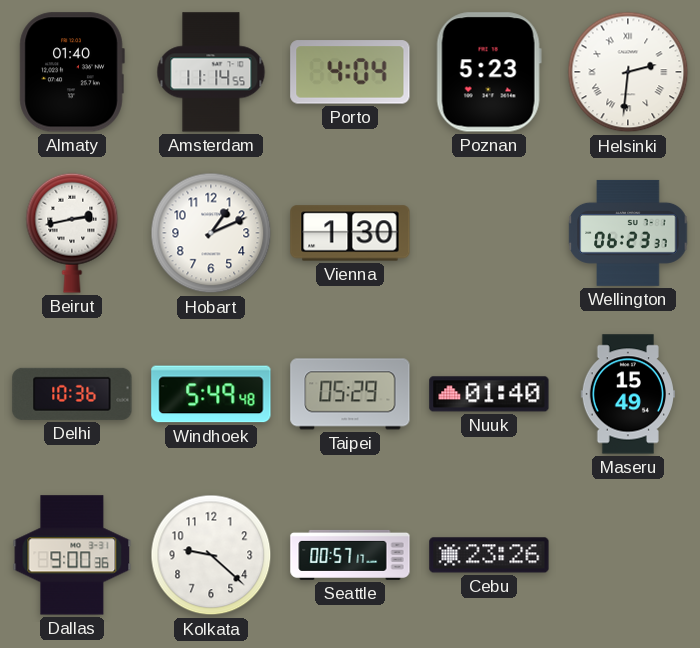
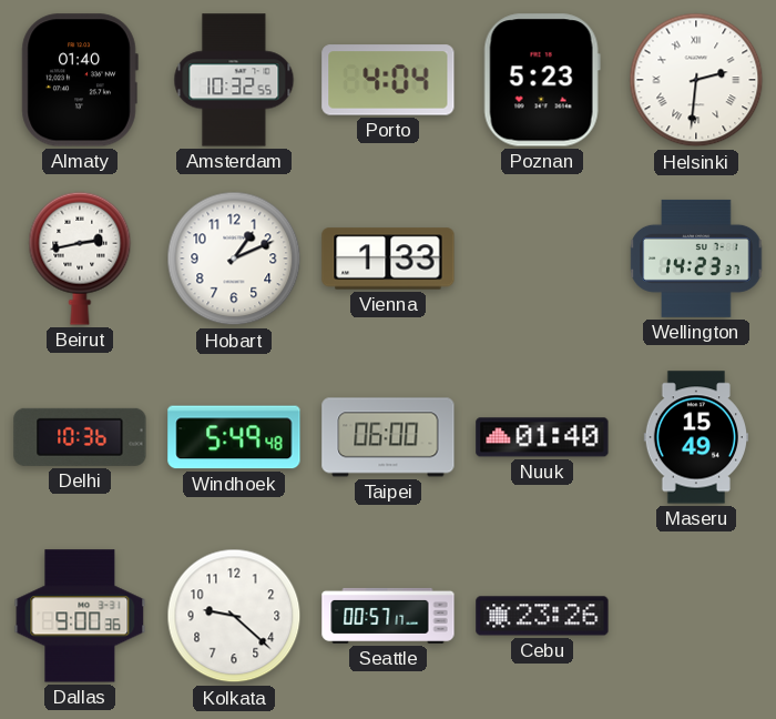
Amsterdam: 11:14 -> 10:32
Vienna: 1:30 -> 1:33
Wellington: 06:23 -> 14:23
Taipei: 05:29 -> 06:00
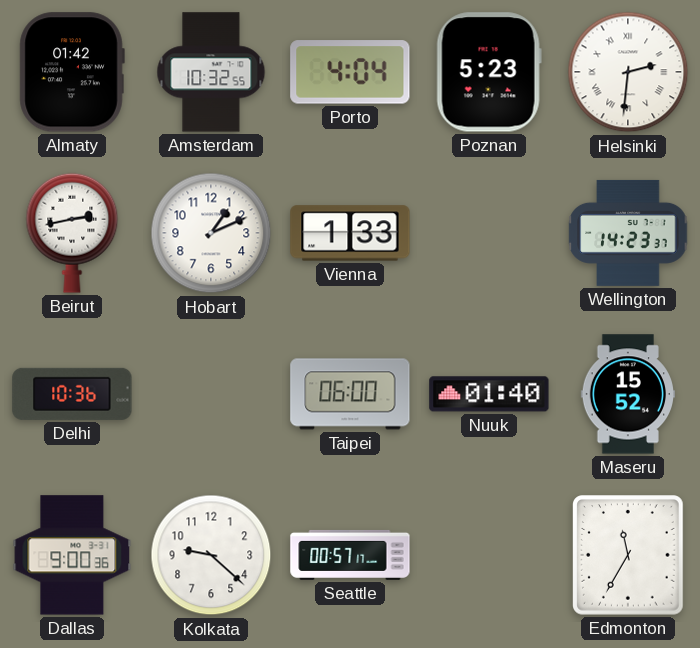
Almaty: 01:40 -> 01:42
Windhoek: 5:49 -> none
Maseru: 15:49 -> 15:52
Cebu: 23:26 -> none
Edmonton: none -> 11:35
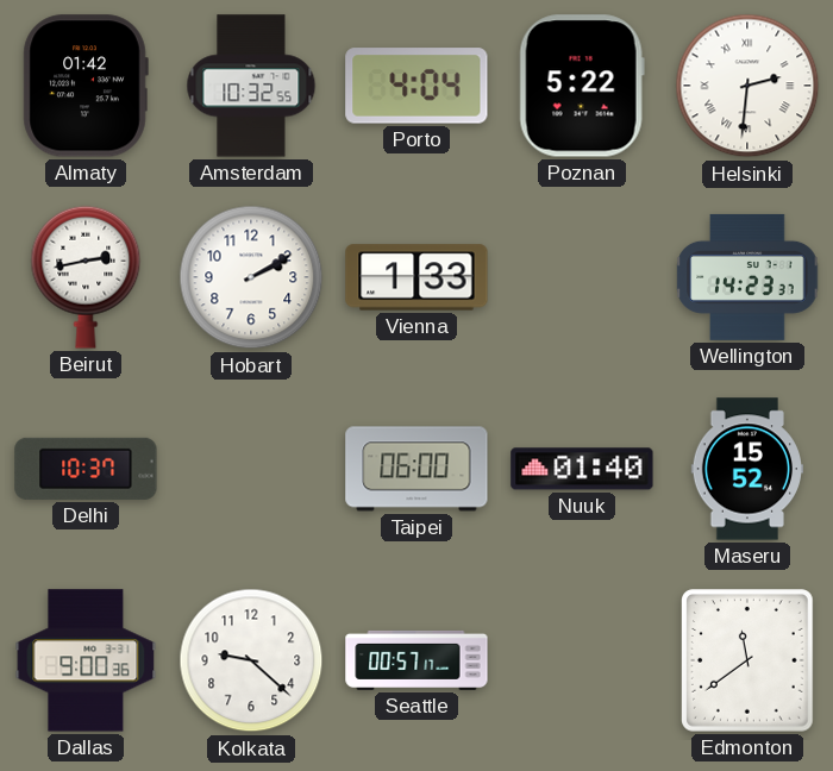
Poznan: 5:23 -> 5:22
Hobart: 1:11 -> 2:10
Delhi: 10:36 -> 10:37
Edmonton: 11:35 -> 11:39
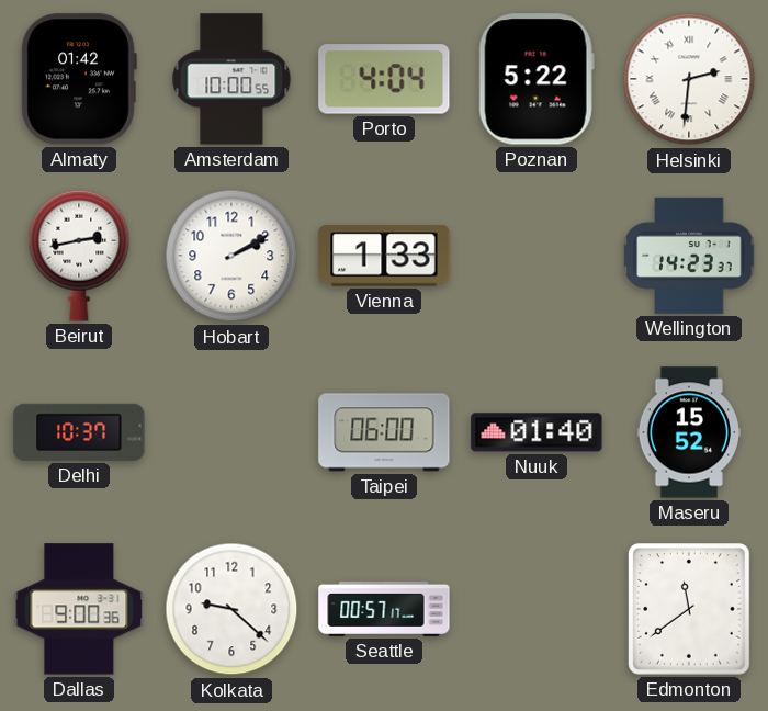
Amsterdam: 10:32 -> 10:00
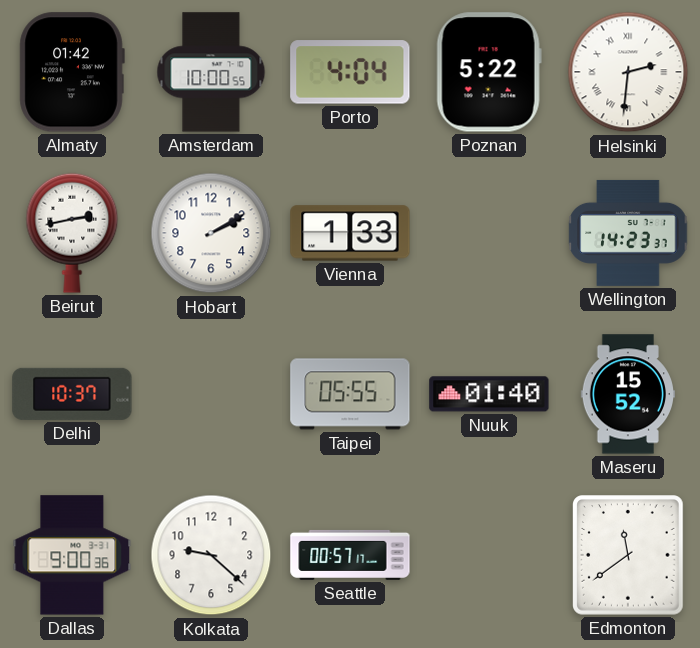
Taipei: 06:00 -> 05:55
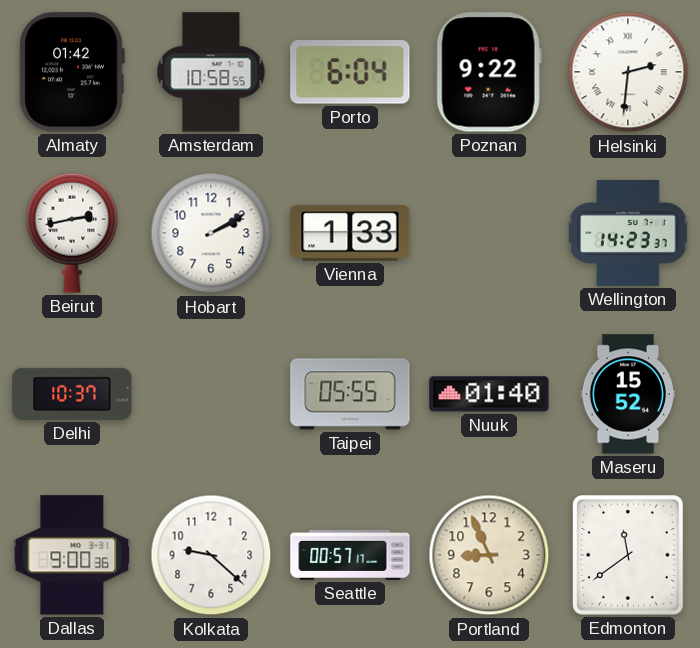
Amsterdam: 10:00 -> 10:58
Porto: 4:04 -> 6:04
Poznan: 5:22 -> 9:22
Portland: none -> 8:56
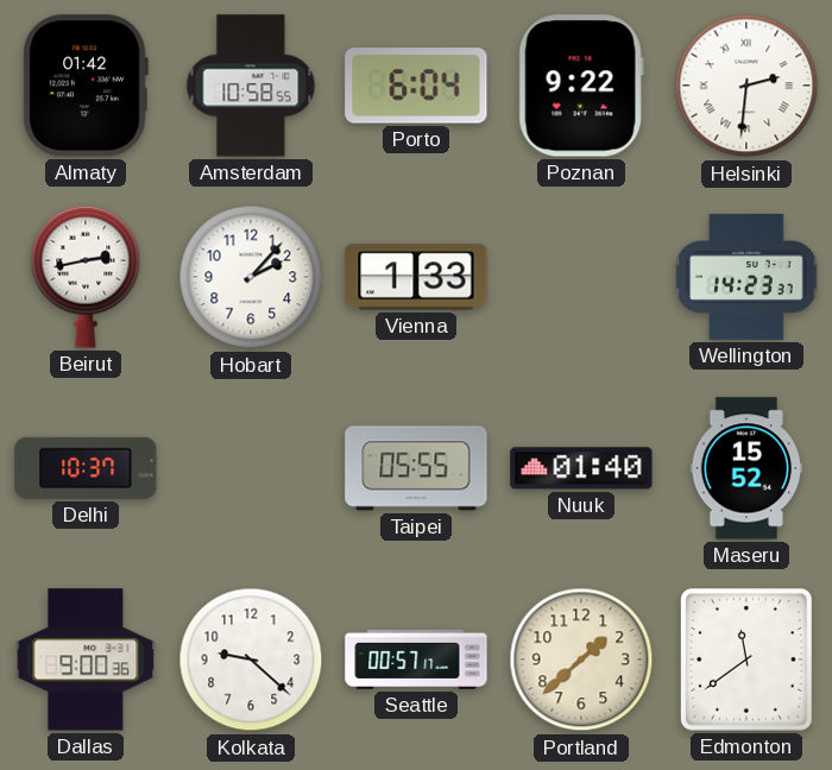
Hobart: 2:10 -> 2:07
Portland: 8:56 -> 1:38
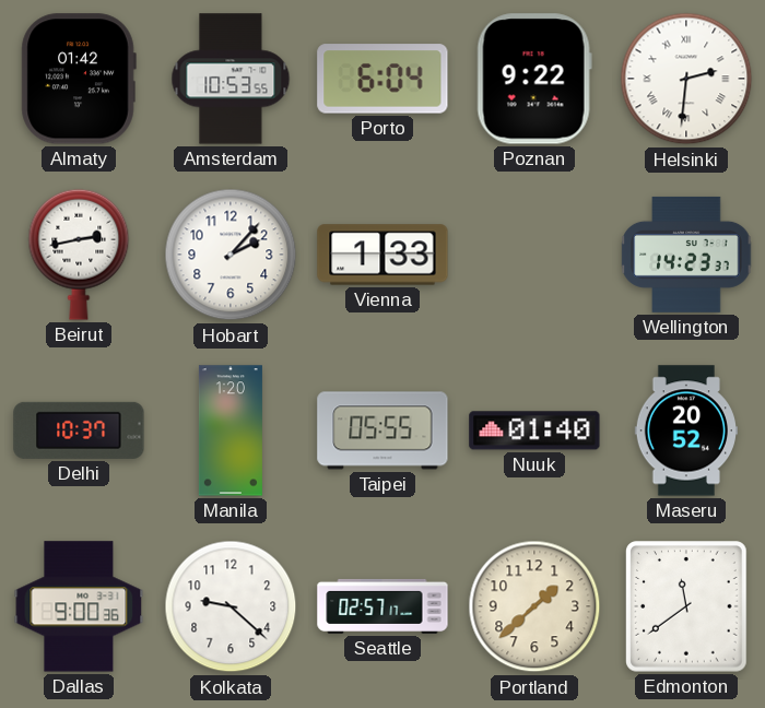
Amsterdam: 10:58 -> 10:53
Manila: none -> 1:20
Maseru: 15:52 -> 20:52
Seattle: 00:57 -> 02:57
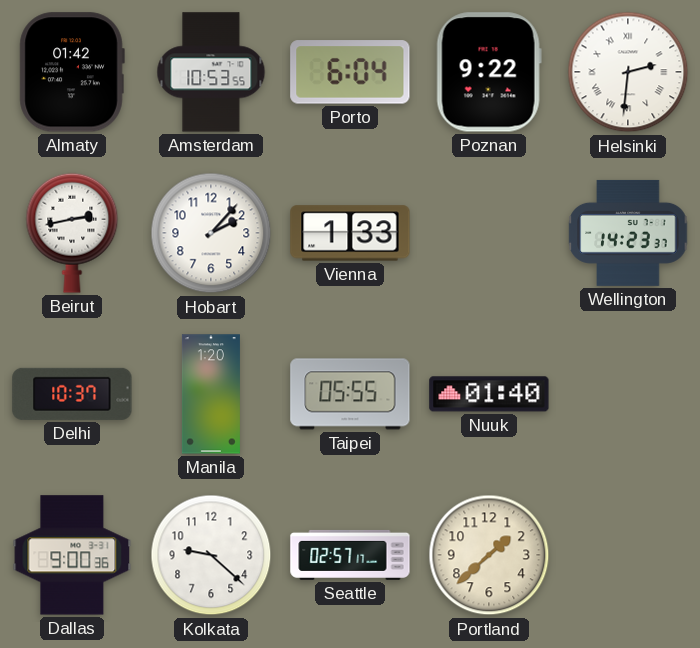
Maseru: 20:52 -> none
Edmonton: 11:39 -> none
